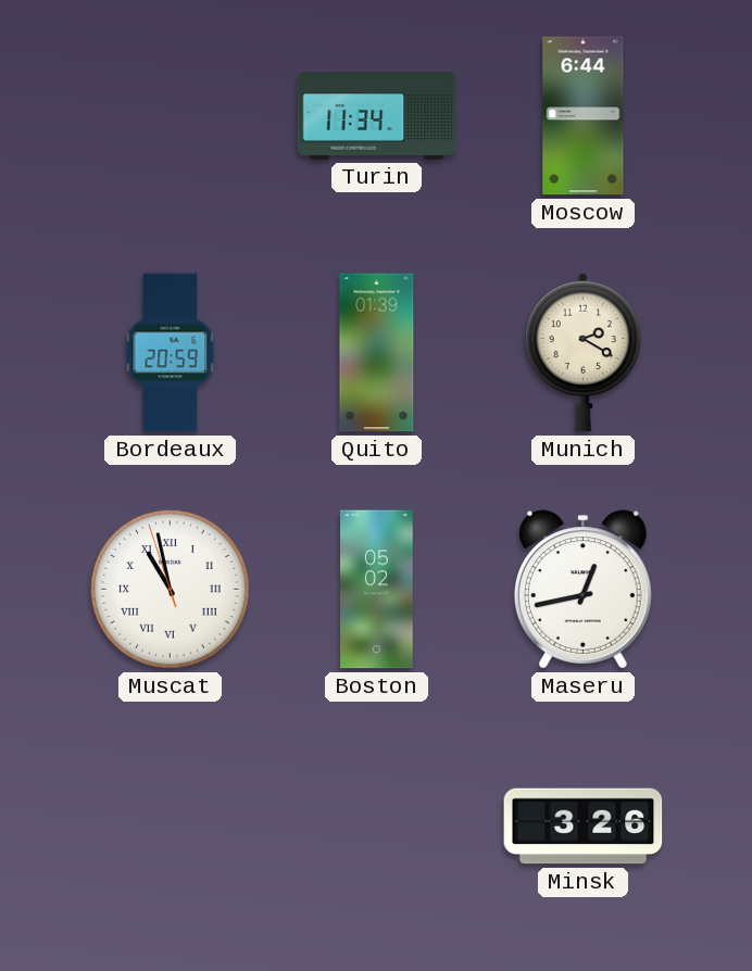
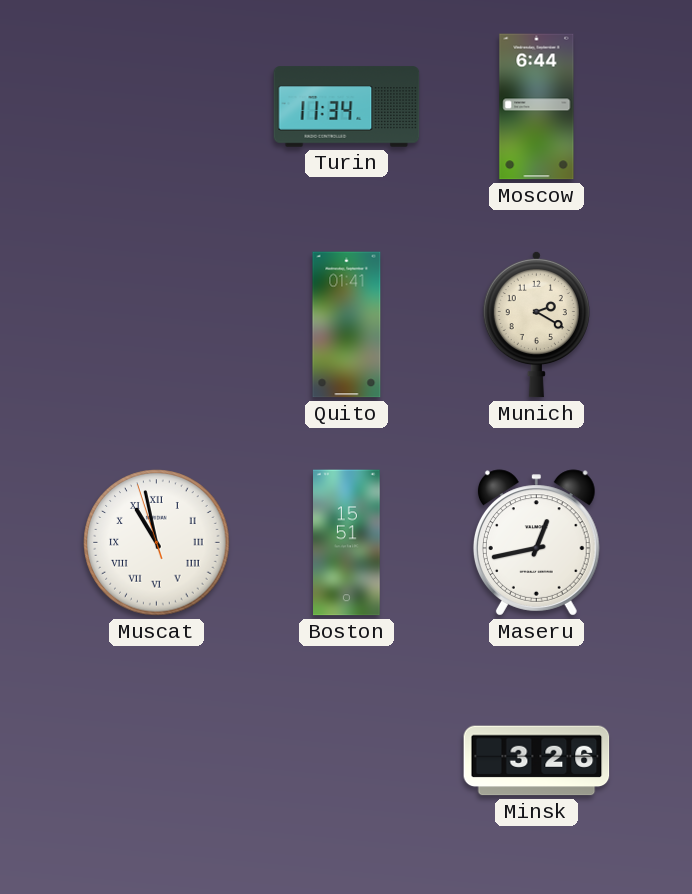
Bordeaux: 20:59 -> none
Quito: 01:39 -> 01:41
Boston: 05:02 -> 15:51
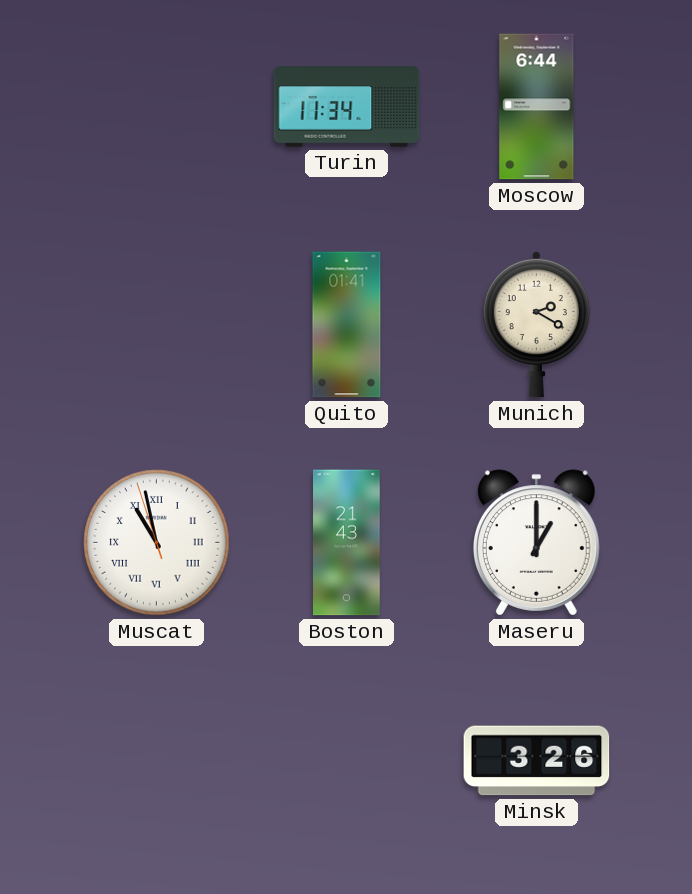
Boston: 15:51 -> 21:43
Maseru: 12:43 -> 1:00
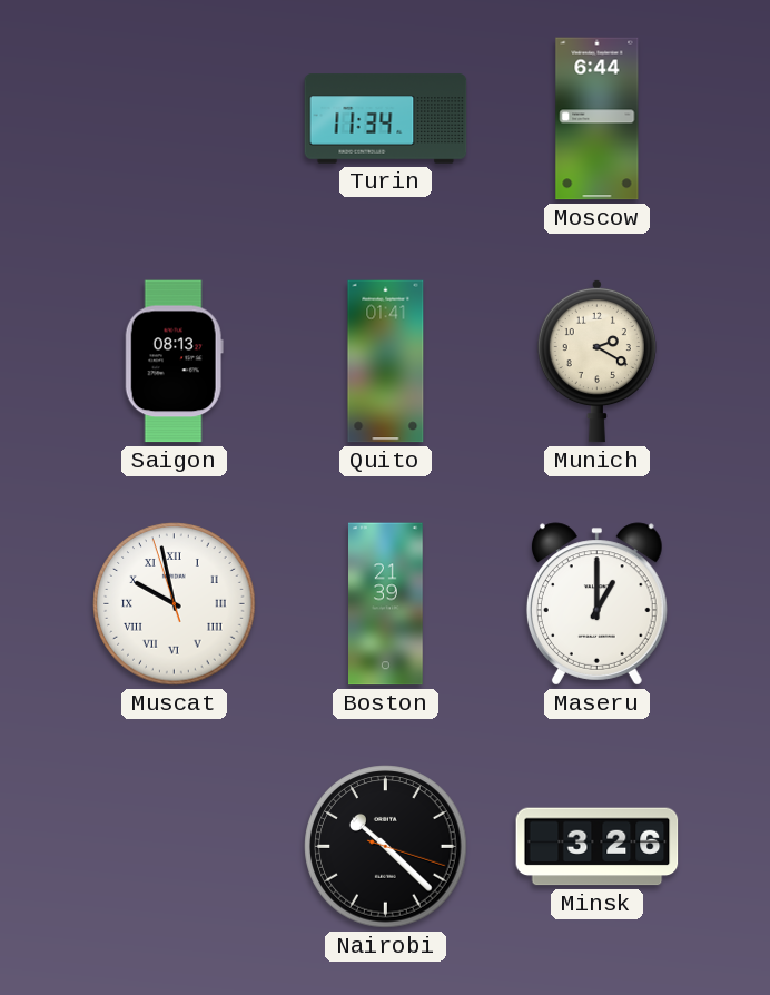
Saigon: none -> 08:13
Muscat: 10:57 -> 9:57
Boston: 21:43 -> 21:39
Nairobi: none -> 10:22
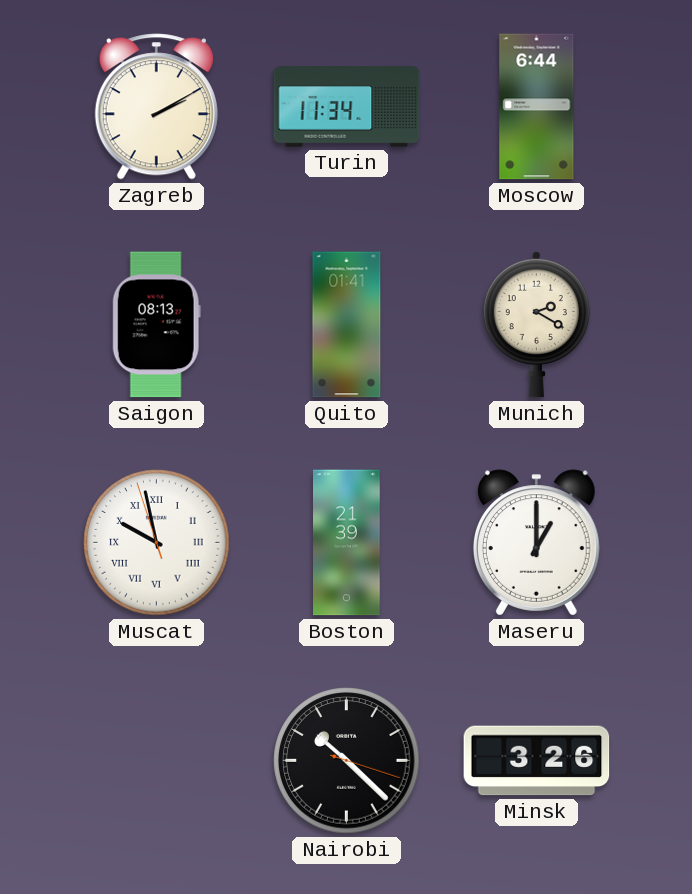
Zagreb: none -> 2:10
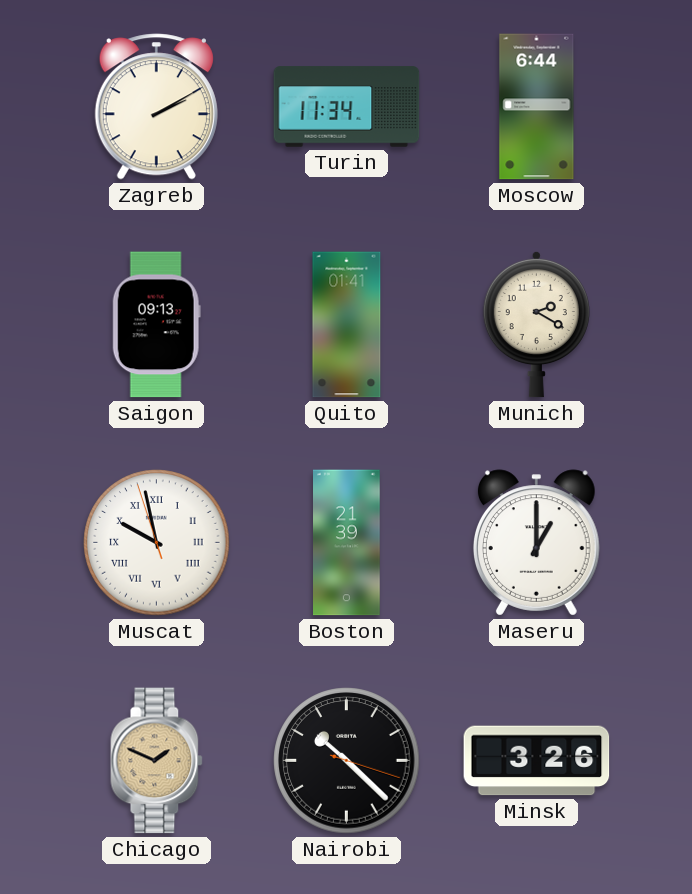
Saigon: 08:13 -> 09:13
Chicago: none -> 1:49
